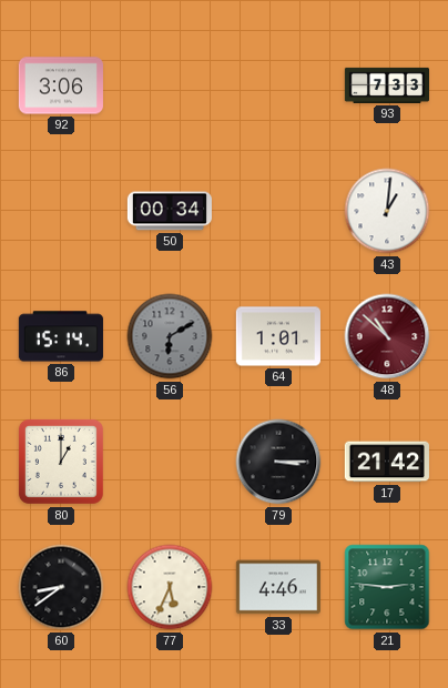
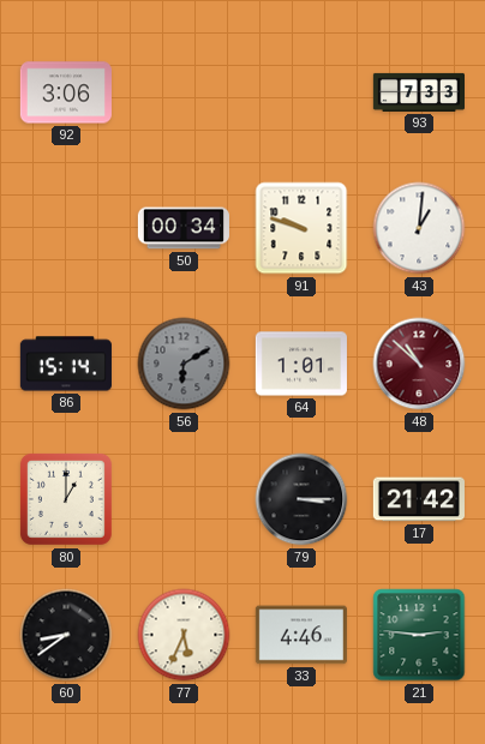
91: none -> 9:48
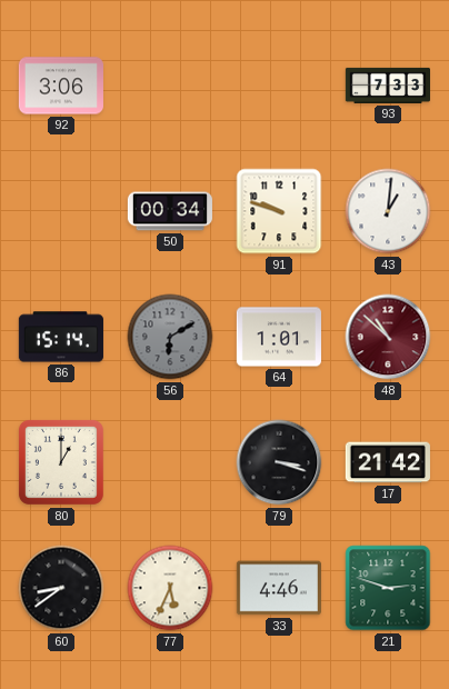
79: 3:15 -> 3:18
21: 2:46 -> 2:48
